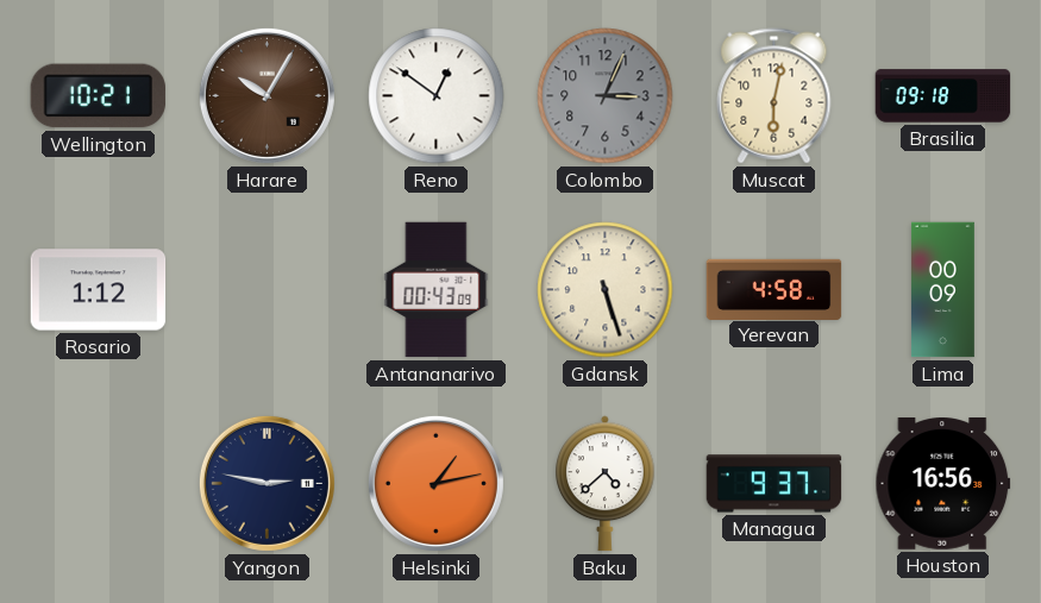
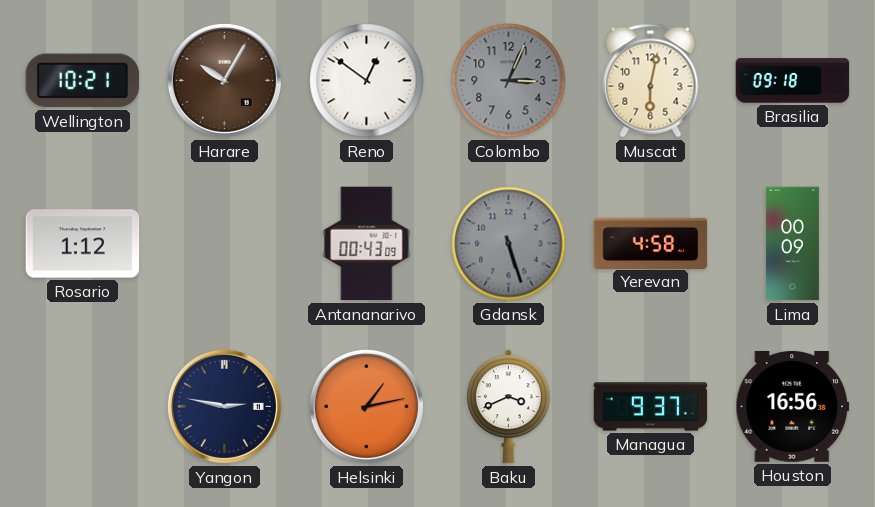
Gdansk dial: cream -> grey
Baku: 4:38 -> 3:41
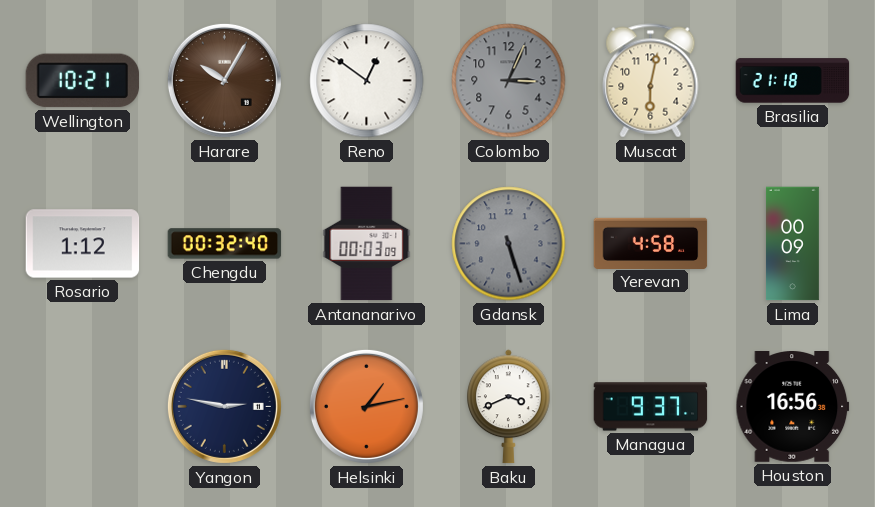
Brasilia: 09:18 -> 21:18
Chengdu: none -> 00:32
Antananarivo: 00:43 -> 00:03
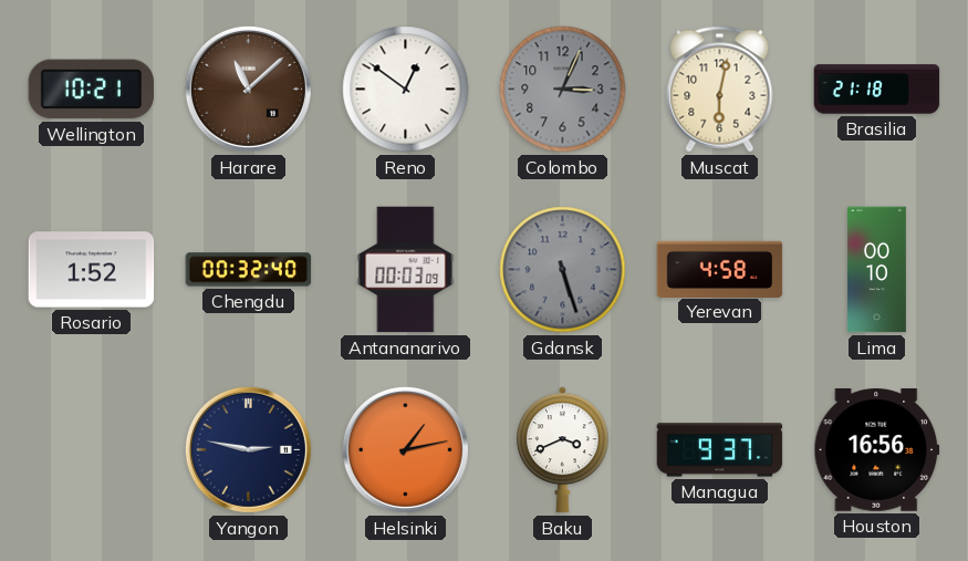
Harare: 10:05 -> 11:08
Rosario: 1:12 -> 1:52
Lima: 00:09 -> 00:10
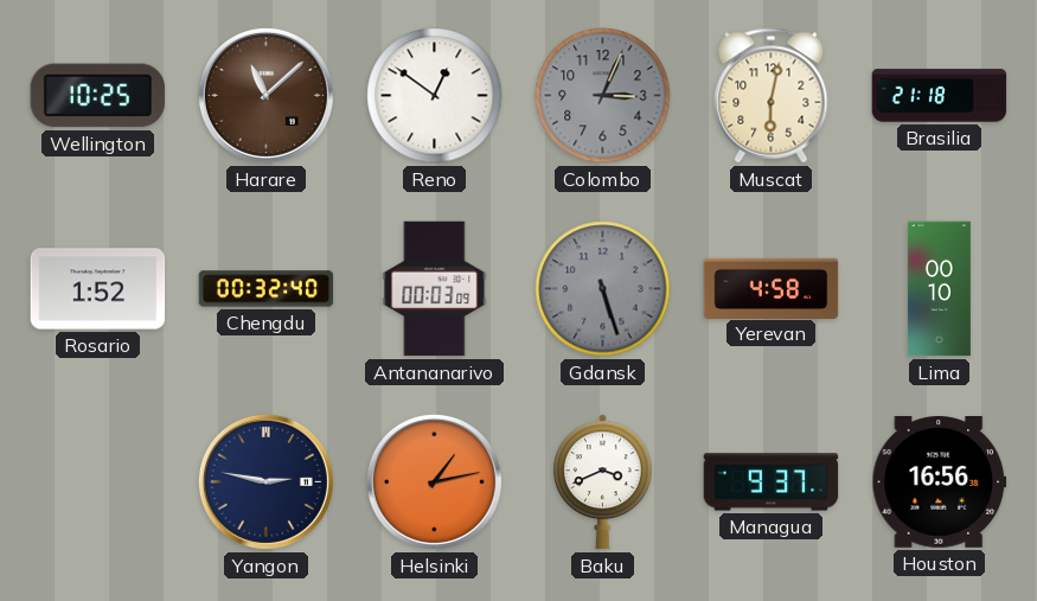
Wellington: 10:21 -> 10:25
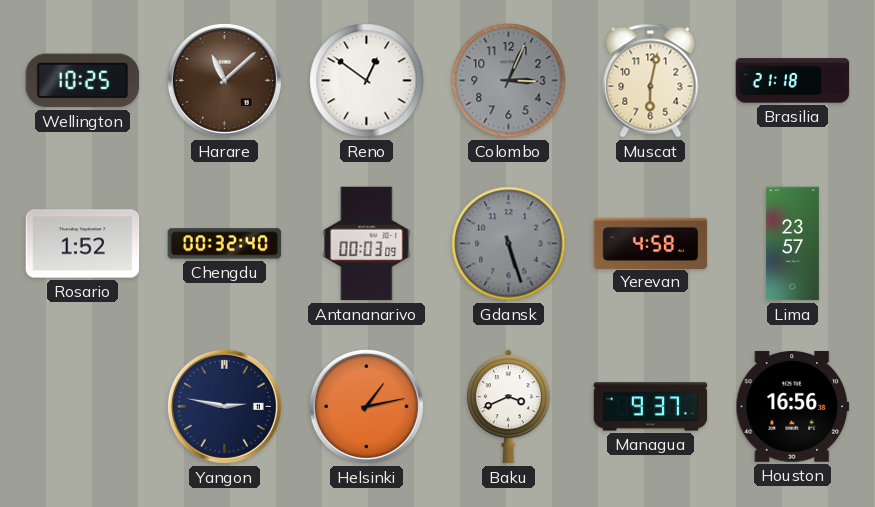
Lima: 00:10 -> 23:57
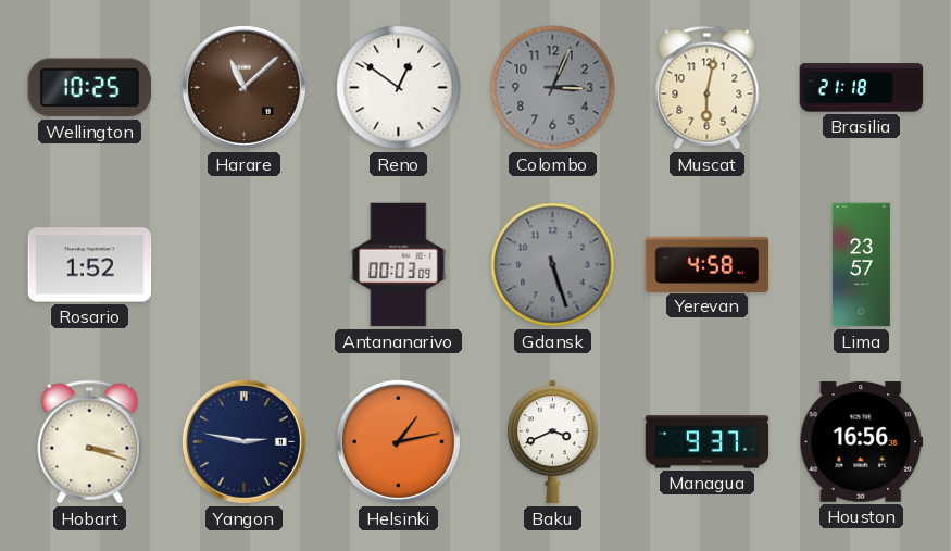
Chengdu: 00:32 -> none
Hobart: none -> 3:18
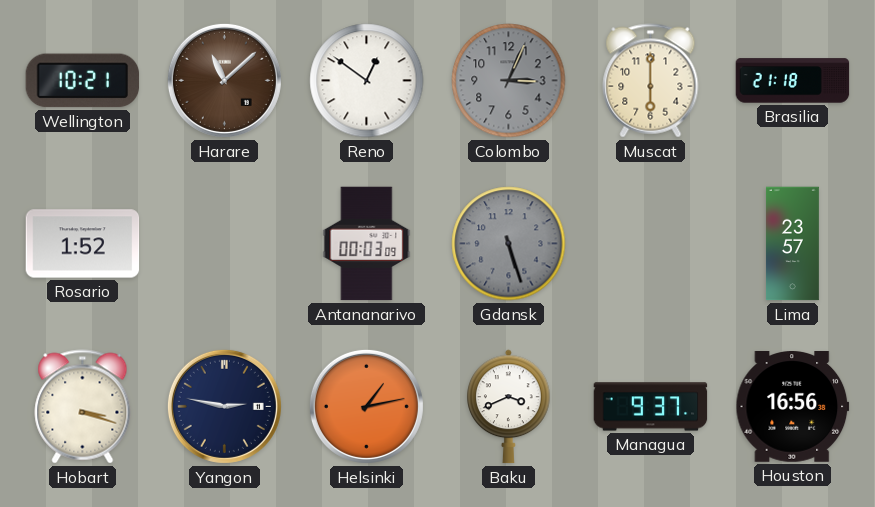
Wellington: 10:25 -> 10:21
Muscat: 6:02 -> 6:00
Yerevan: 4:58 -> none
